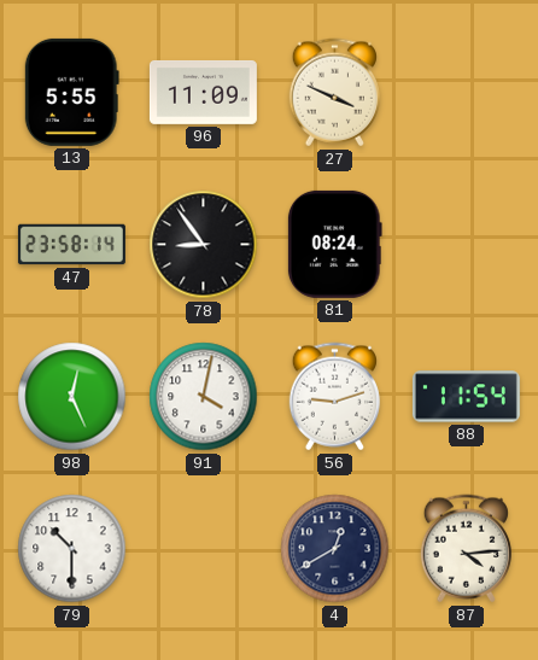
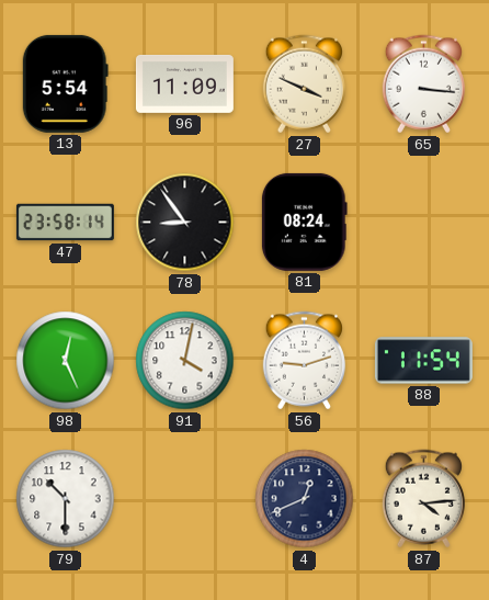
13: 5:55 -> 5:54
65: none -> 3:16
4: 12:40 -> 12:41
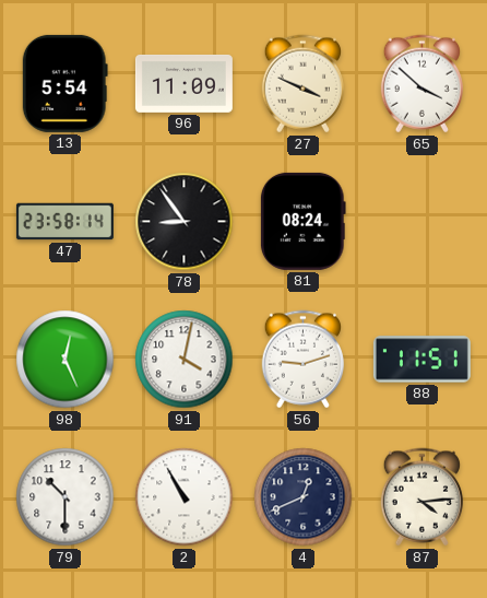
65: 3:16 -> 3:52
88: 11:54 -> 11:51
2: none -> 10:55
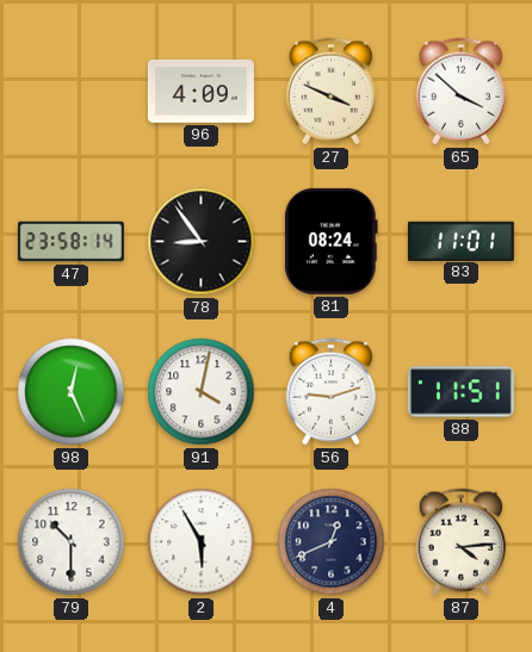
13: 5:54 -> none
96: 11:09 -> 4:09
83: none -> 11:01
2: 10:55 -> 5:55
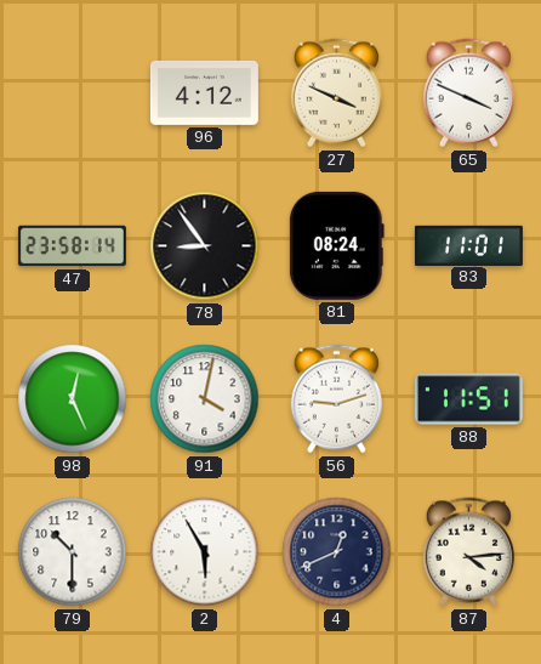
96: 4:09 -> 4:12
65: 3:52 -> 3:49
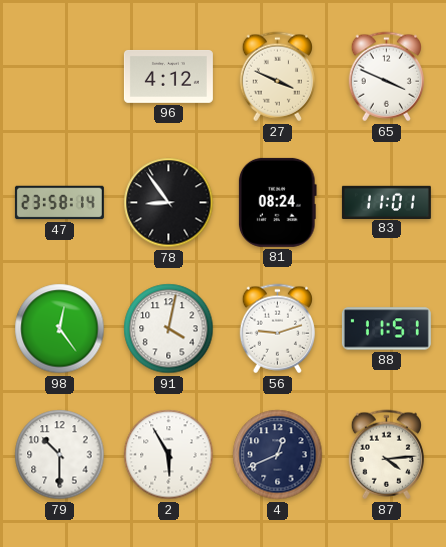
98: 12:26 -> 12:24
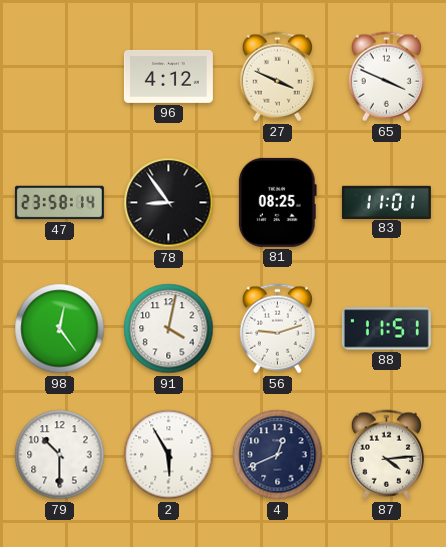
81: 08:24 -> 08:25
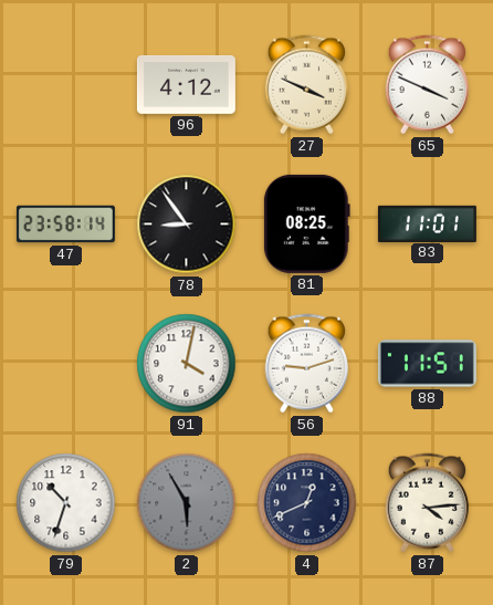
98: 12:24 -> none
79: 10:30 -> 10:33
2 dial: white -> grey
